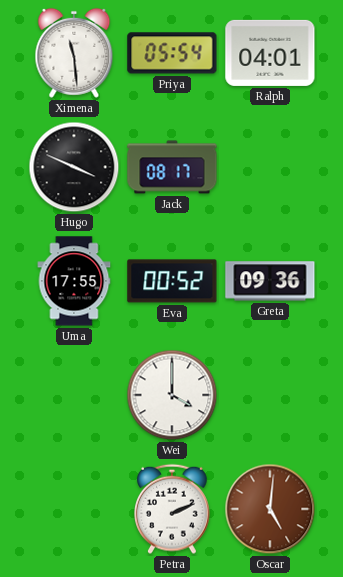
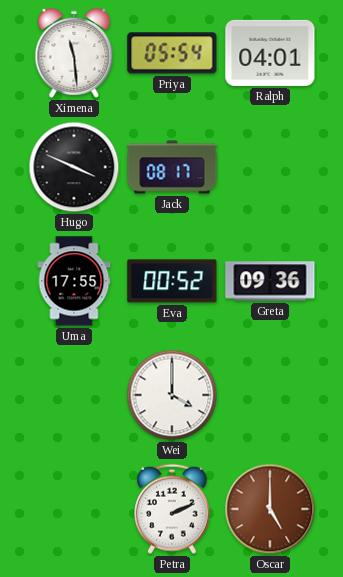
Oscar: 5:01 -> 5:00
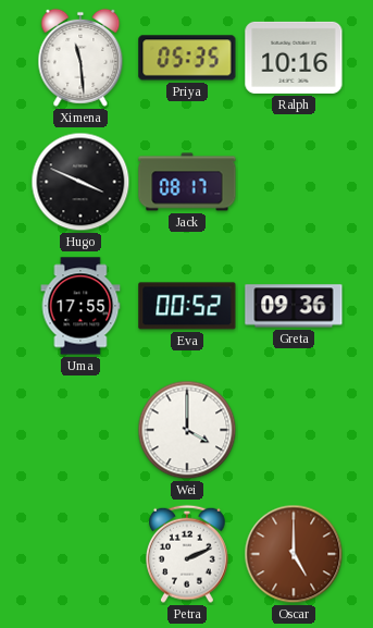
Priya: 05:54 -> 05:35
Ralph: 04:01 -> 10:16
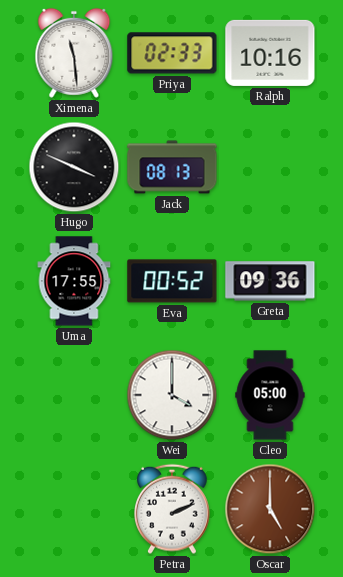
Priya: 05:35 -> 02:33
Jack: 08:17 -> 08:13
Cleo: none -> 05:00
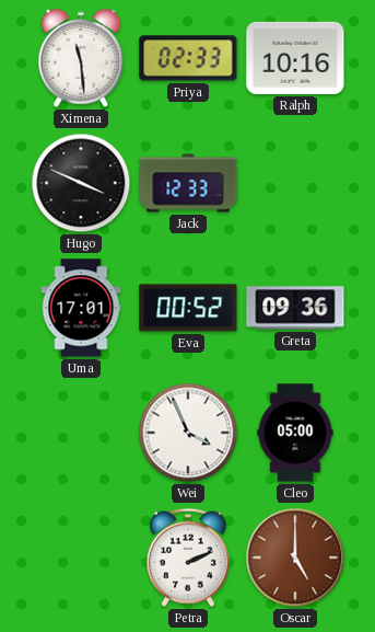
Jack: 08:13 -> 12:33
Uma: 17:55 -> 17:01
Wei: 4:00 -> 3:56
